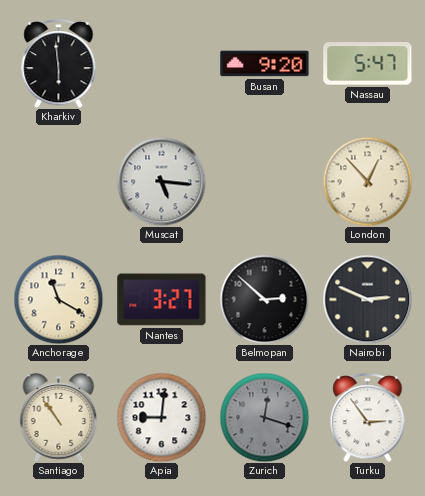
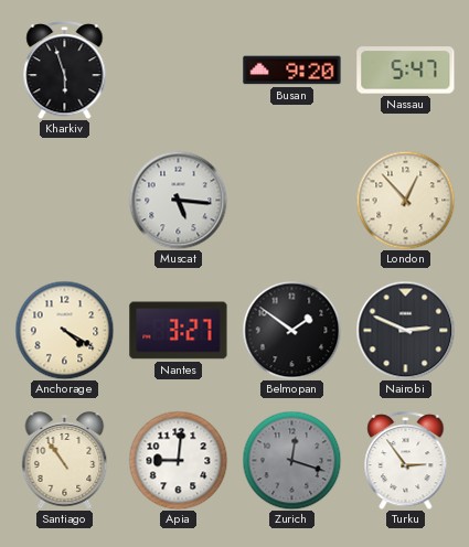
Kharkiv: 5:59 -> 5:57
Anchorage: 11:20 -> 4:20
Belmopan: 2:52 -> 1:51
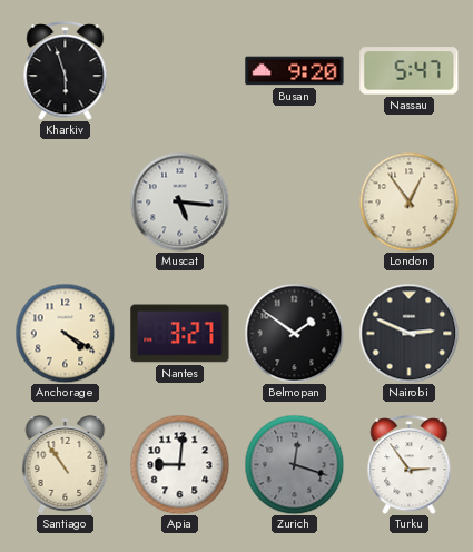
London: 12:53 -> 12:54
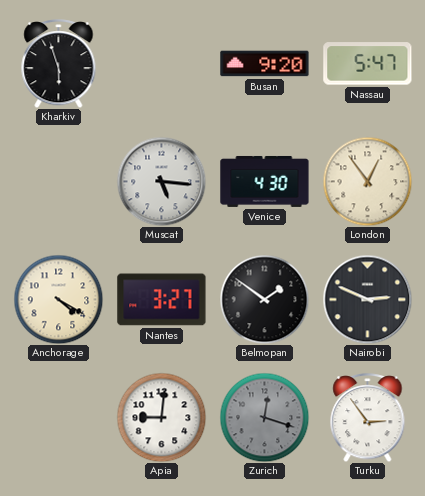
Venice: none -> 4:30
Santiago: 10:54 -> none
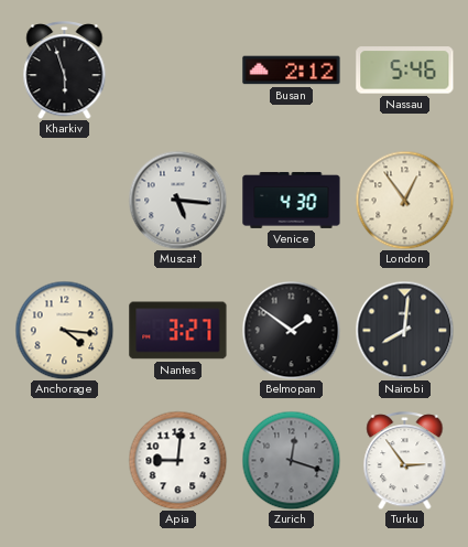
Busan: 9:20 -> 2:12
Nassau: 5:47 -> 5:46
Anchorage: 4:20 -> 4:16
Nairobi: 2:49 -> 8:01
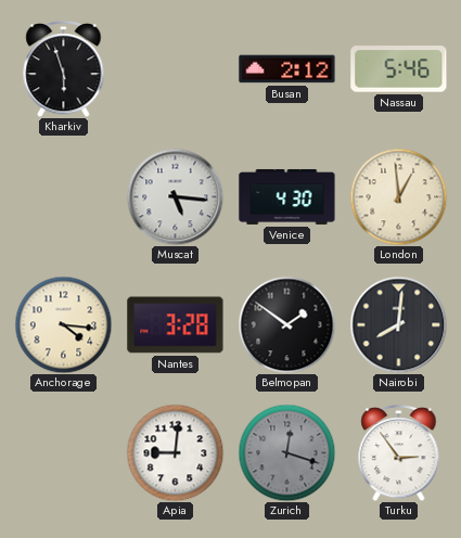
London: 12:54 -> 12:59
Nantes: 3:27 -> 3:28
